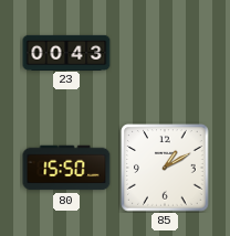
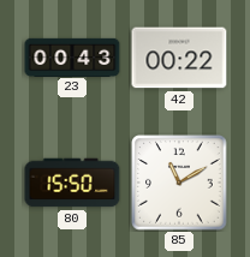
42: none -> 00:22
85: 1:10 -> 11:10
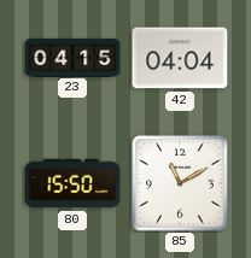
23: 00:43 -> 04:15
42: 00:22 -> 04:04
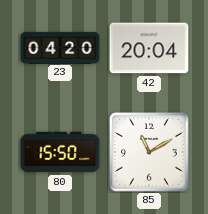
23: 04:15 -> 04:20
42: 04:04 -> 20:04
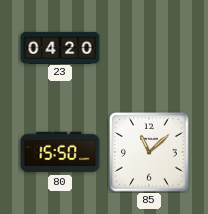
42: 20:04 -> none
85: 11:10 -> 11:08
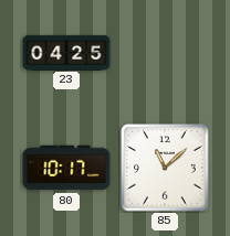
23: 04:20 -> 04:25
80: 15:50 -> 10:17
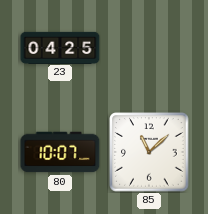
80: 10:17 -> 10:07
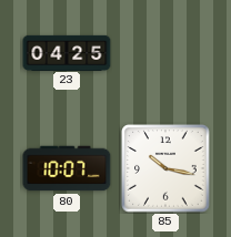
85: 11:08 -> 10:17
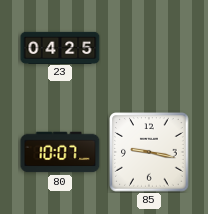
85: 10:17 -> 9:17
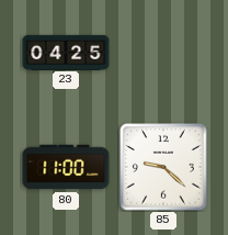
80: 10:07 -> 11:00
85: 9:17 -> 9:22
